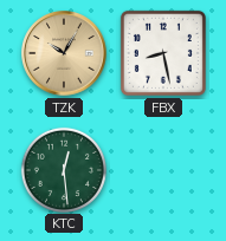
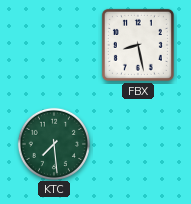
TZK: 10:05 -> none
KTC: 12:29 -> 7:29
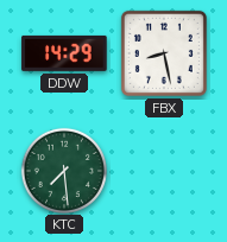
DDW: none -> 14:29
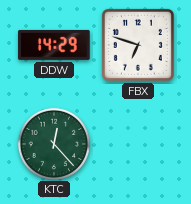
FBX: 8:28 -> 6:48
KTC: 7:29 -> 12:23
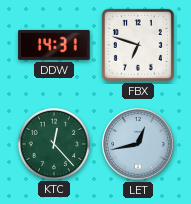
DDW: 14:29 -> 14:31
LET: none -> 12:43
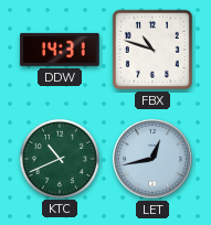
FBX: 6:48 -> 10:48
KTC: 12:23 -> 10:41
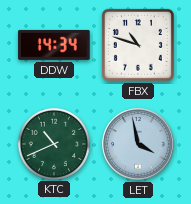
DDW: 14:31 -> 14:34
LET: 12:43 -> 3:58
